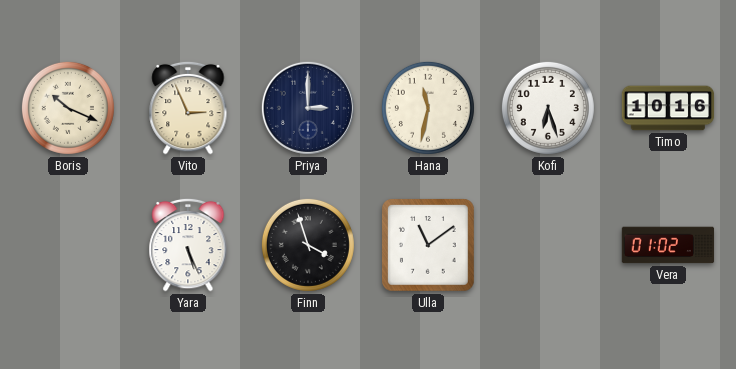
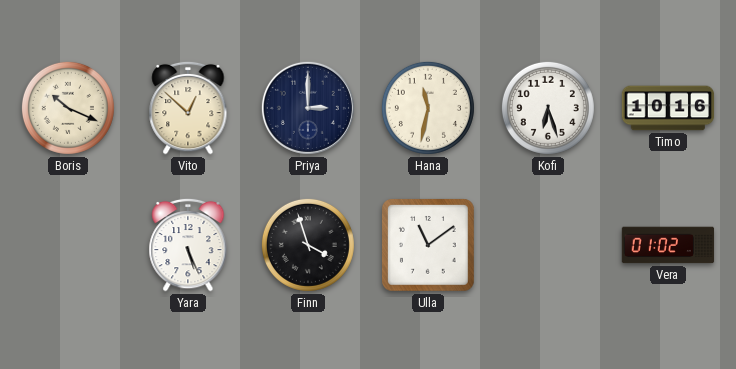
Vito: 2:56 -> 12:52
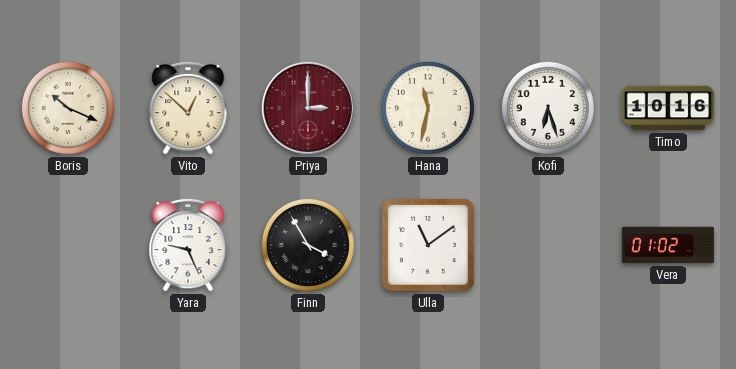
Priya dial: navy -> burgundy
Yara: 5:26 -> 9:26
Finn: 3:57 -> 3:55
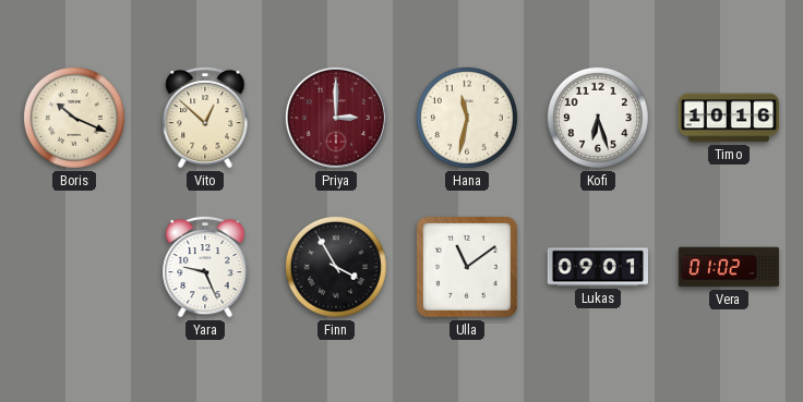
Lukas: none -> 09:01
